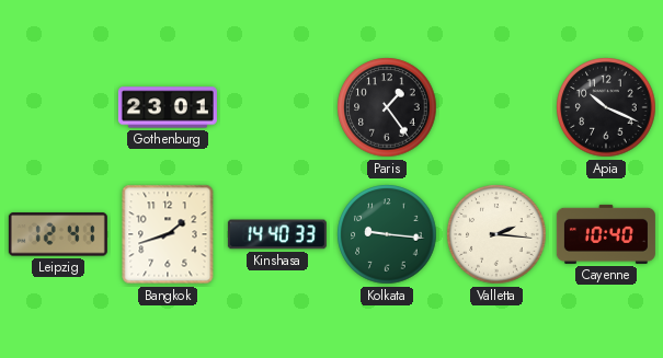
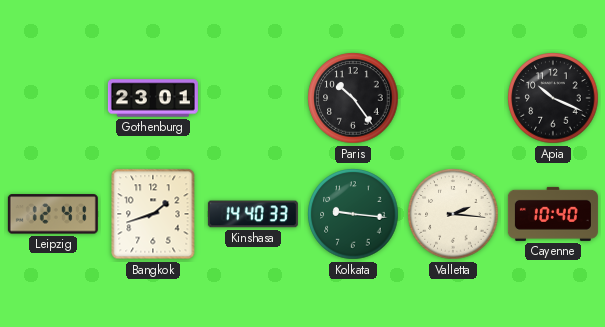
Paris: 1:24 -> 10:24
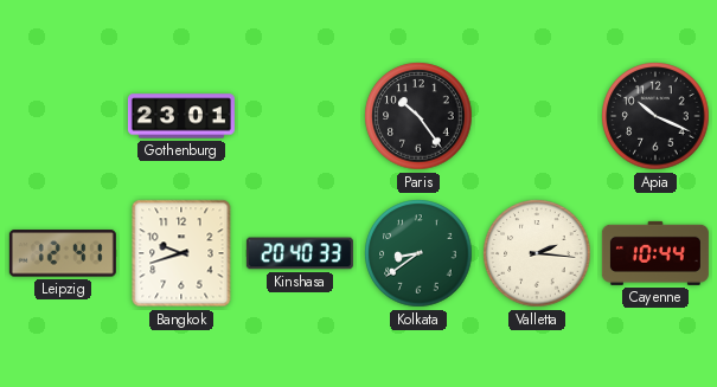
Bangkok: 1:42 -> 9:42
Kinshasa: 14:40 -> 20:40
Kolkata: 9:16 -> 8:39
Cayenne: 10:40 -> 10:44
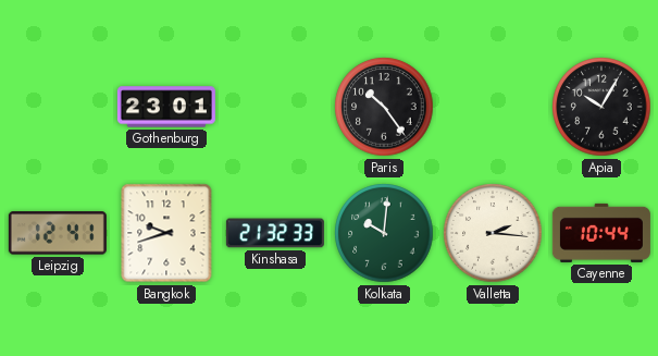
Apia: 10:19 -> 10:05
Kinshasa: 20:40 -> 21:32
Kolkata: 8:39 -> 10:01
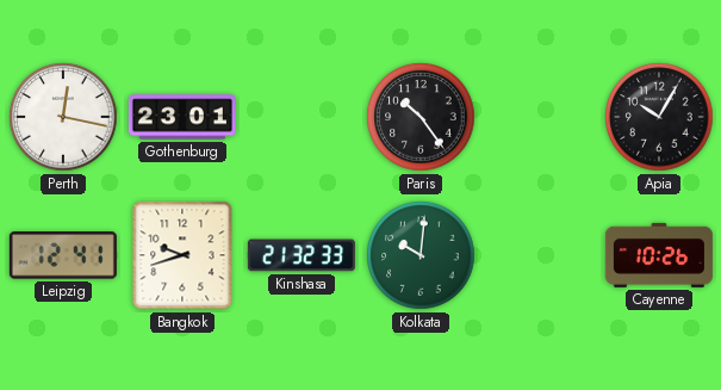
Perth: none -> 12:17
Valletta: 2:16 -> none
Cayenne: 10:44 -> 10:26
